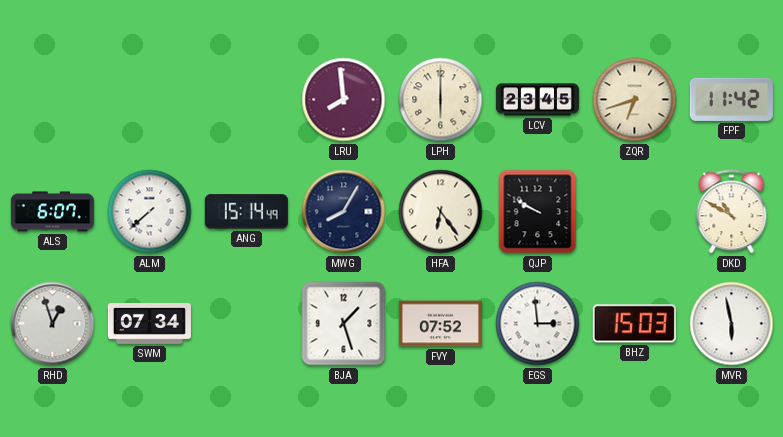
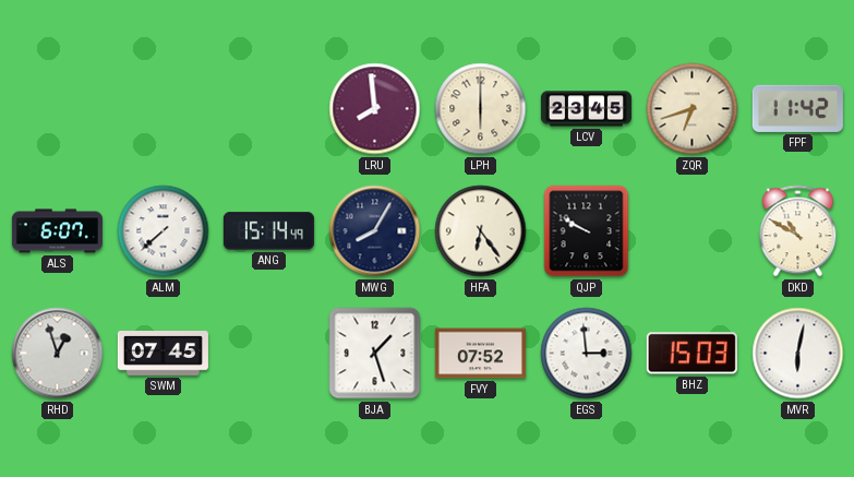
SWM: 07:34 -> 07:45
MVR: 5:58 -> 6:02
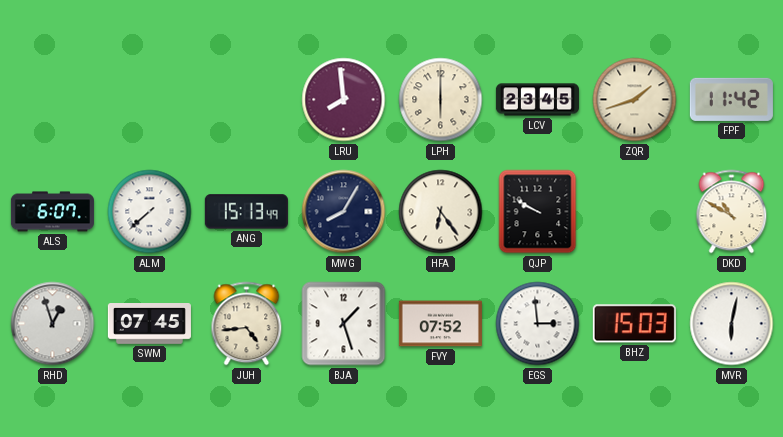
ZQR: 6:42 -> 1:42
ANG: 15:14 -> 15:13
JUH: none -> 4:44
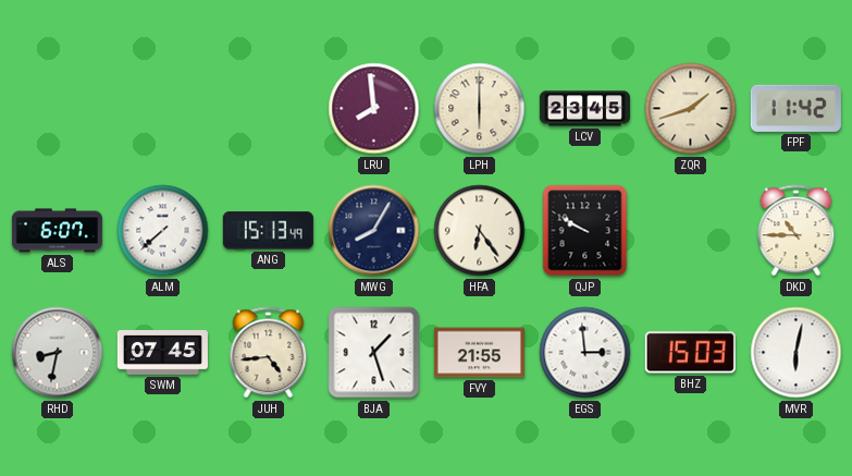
DKD: 10:50 -> 10:45
RHD: 12:57 -> 8:32
FVY: 07:52 -> 21:55
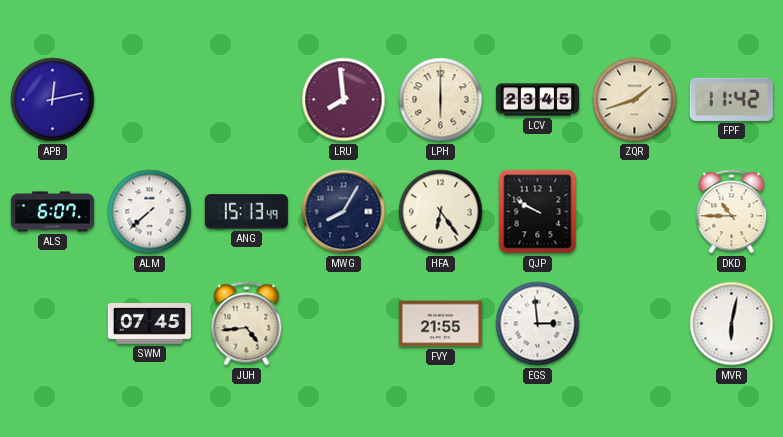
APB: none -> 12:13
RHD: 8:32 -> none
BJA: 1:27 -> none
BHZ: 15:03 -> none
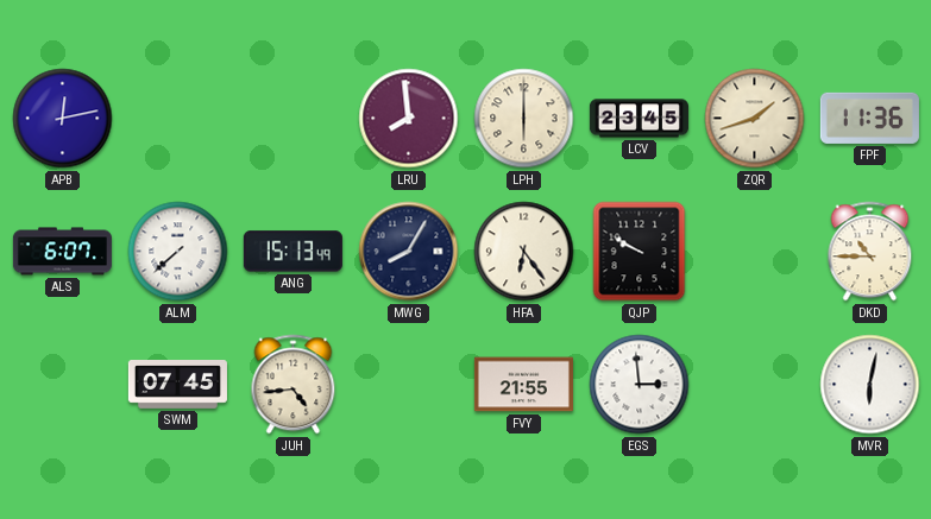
FPF: 11:42 -> 11:36
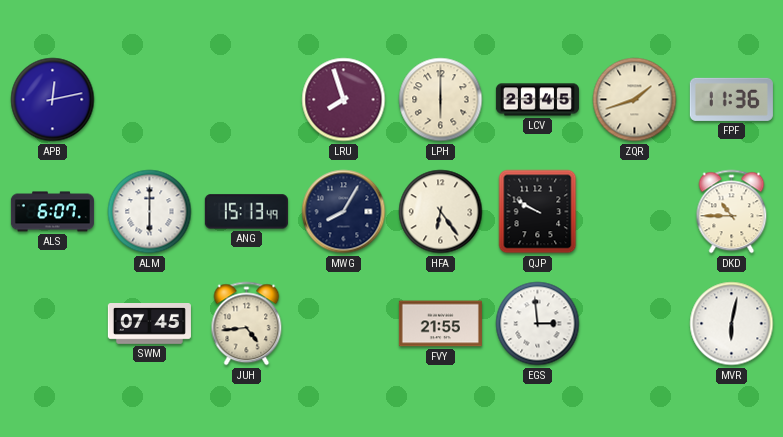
LRU: 7:59 -> 7:57
ALM: 7:38 -> 6:00
